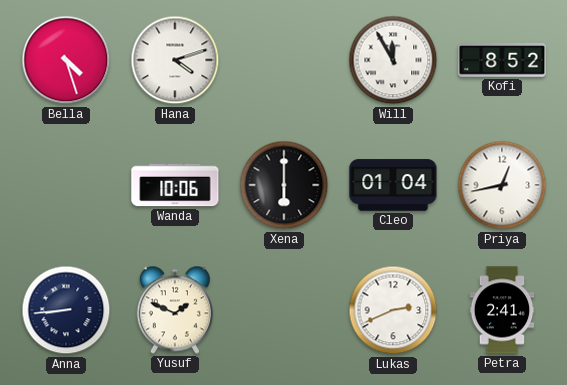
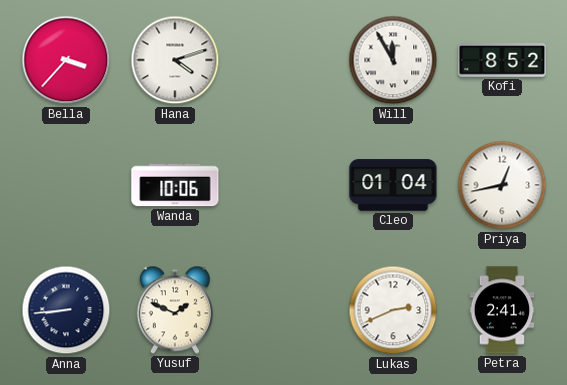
Bella: 4:27 -> 3:37
Xena: 6:00 -> none
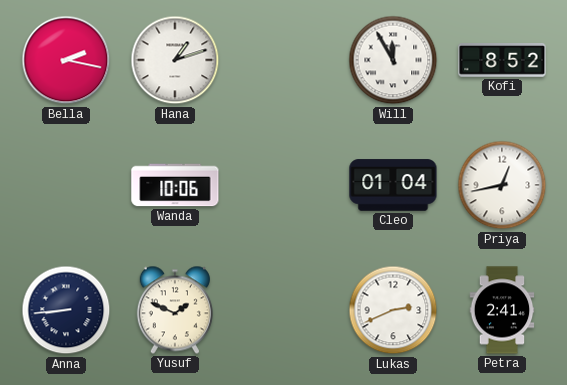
Bella: 3:37 -> 2:17
Hana: 4:12 -> 1:12
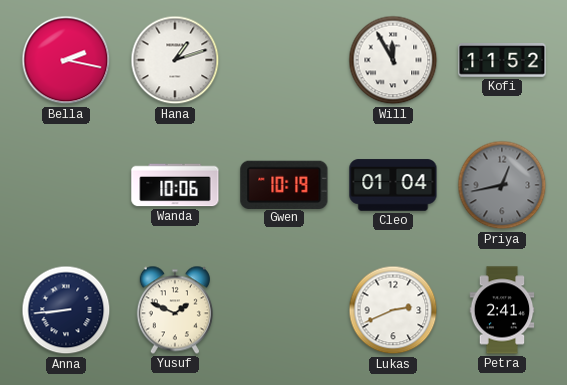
Kofi: 8:52 -> 11:52
Gwen: none -> 10:19
Priya dial: white -> grey
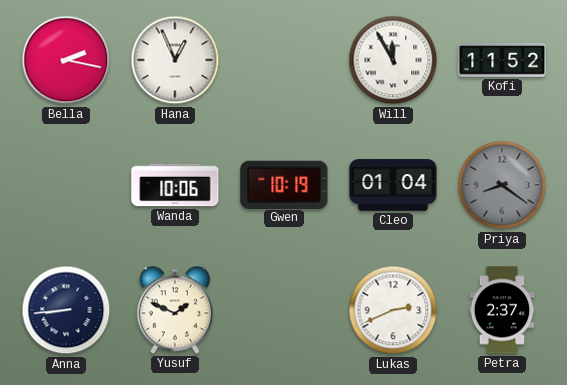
Hana: 1:12 -> 12:56
Priya: 12:43 -> 8:21
Petra: 2:41 -> 2:37
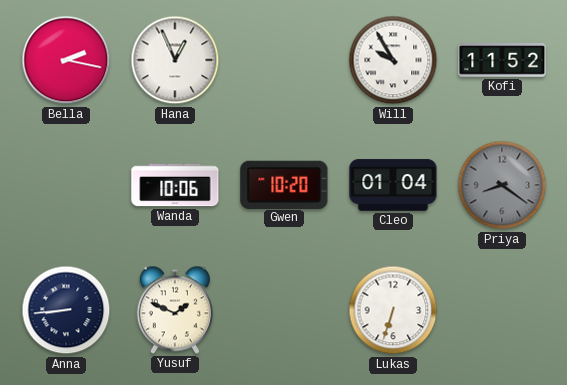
Will: 11:55 -> 9:55
Gwen: 10:19 -> 10:20
Lukas: 2:41 -> 6:33
Petra: 2:37 -> none
